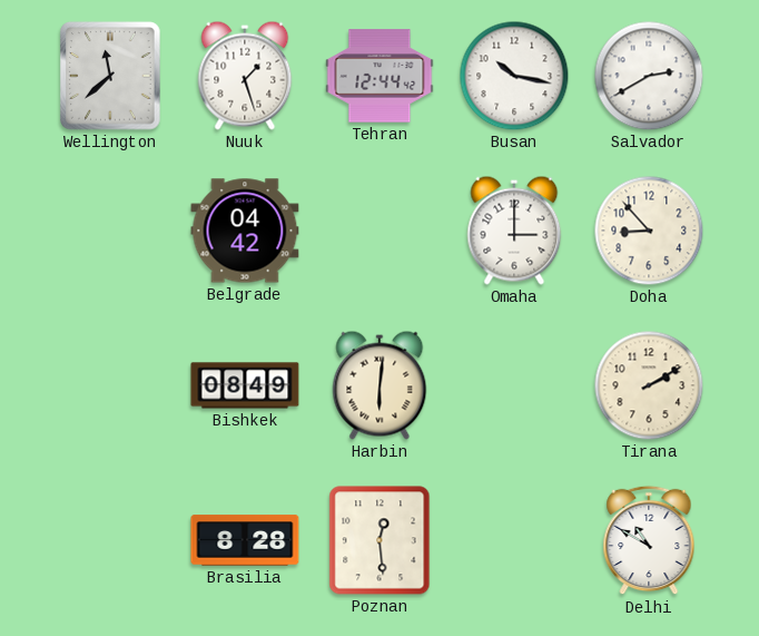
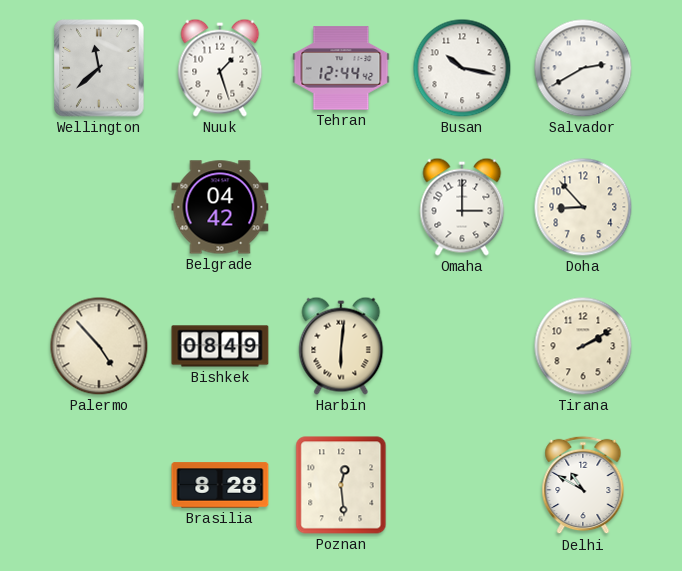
Palermo: none -> 4:53
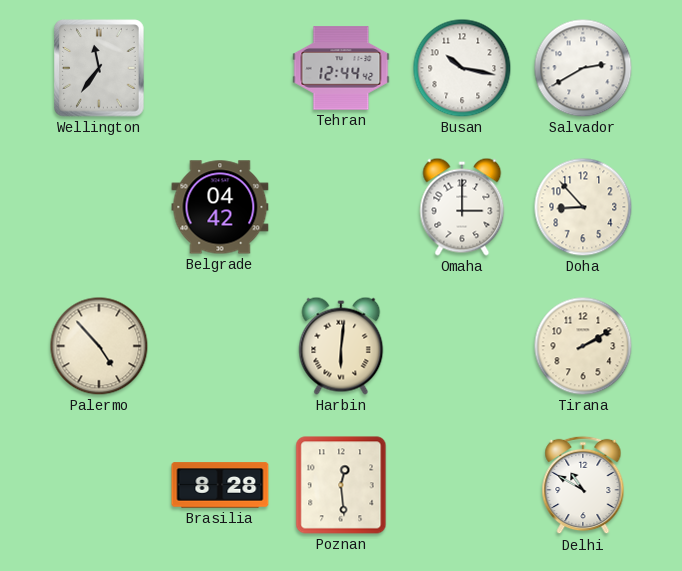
Wellington: 11:38 -> 11:36
Nuuk: 1:27 -> none
Bishkek: 08:49 -> none
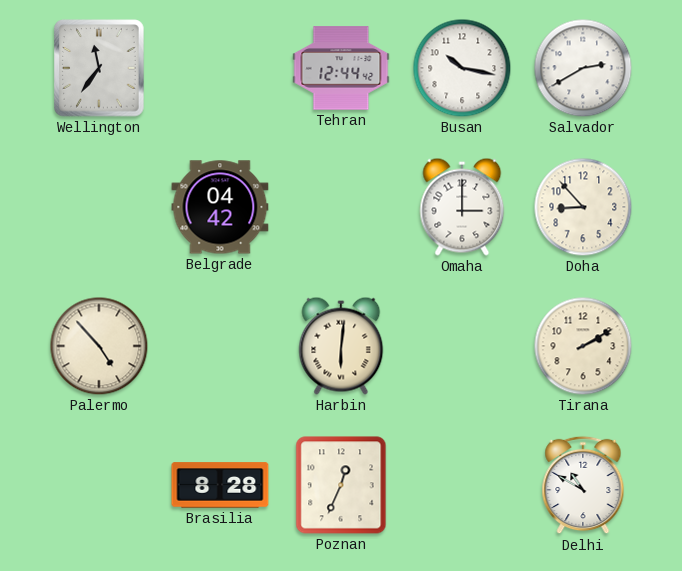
Poznan: 12:29 -> 12:34
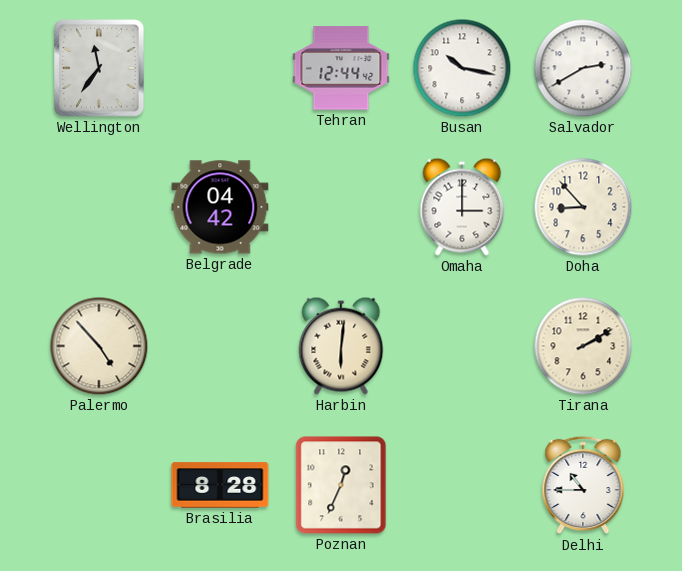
Delhi: 10:50 -> 10:45
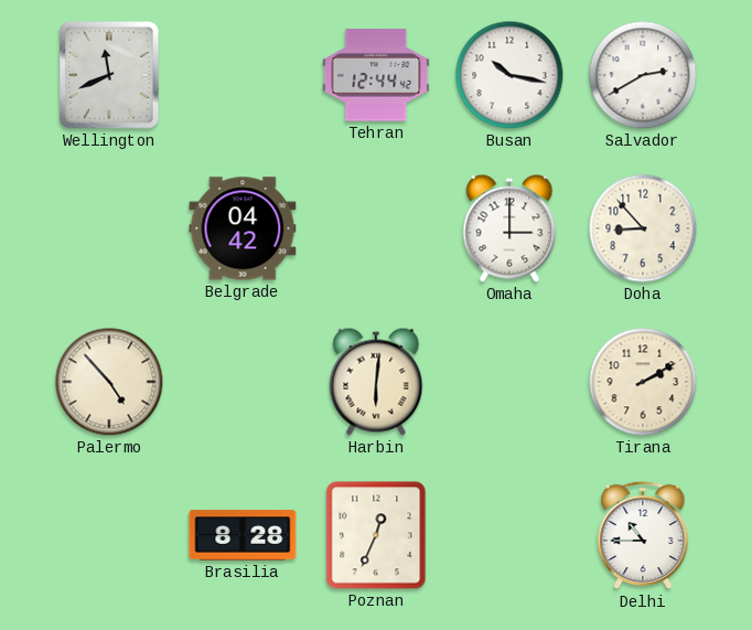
Wellington: 11:36 -> 11:41
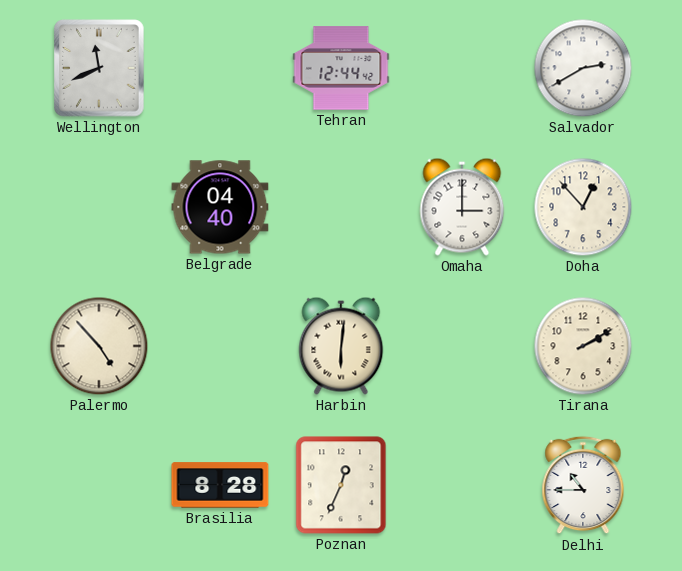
Busan: 10:17 -> none
Belgrade: 04:42 -> 04:40
Doha: 8:53 -> 12:53
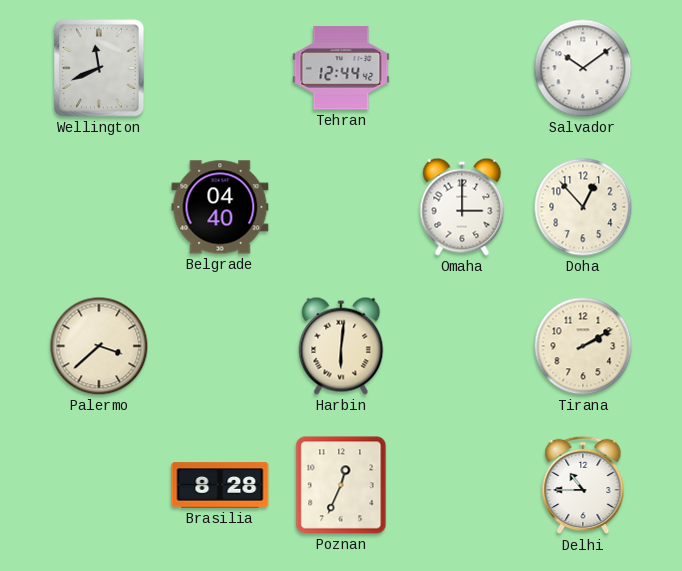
Salvador: 2:40 -> 10:09
Palermo: 4:53 -> 3:38
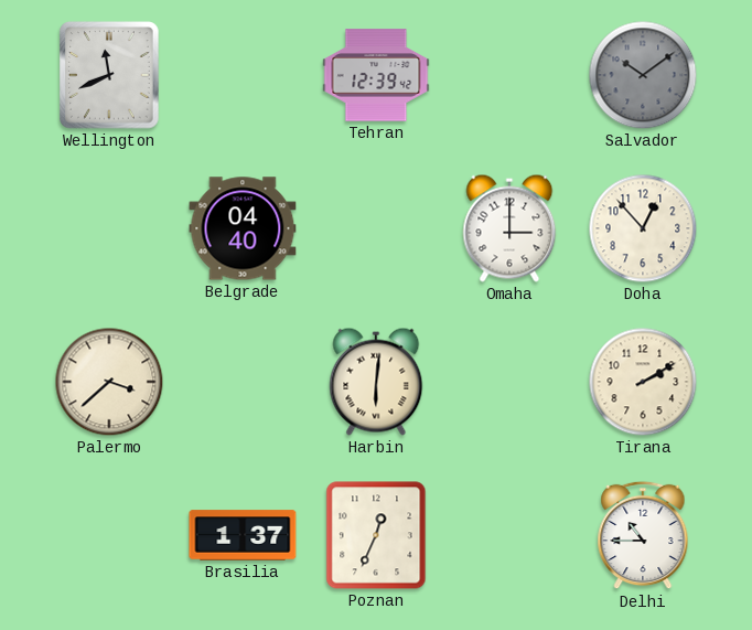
Tehran: 12:44 -> 12:39
Salvador dial: white -> grey
Brasilia: 8:28 -> 1:37
